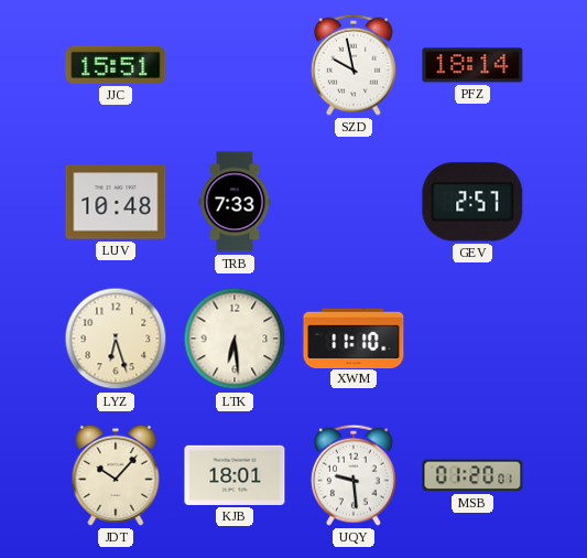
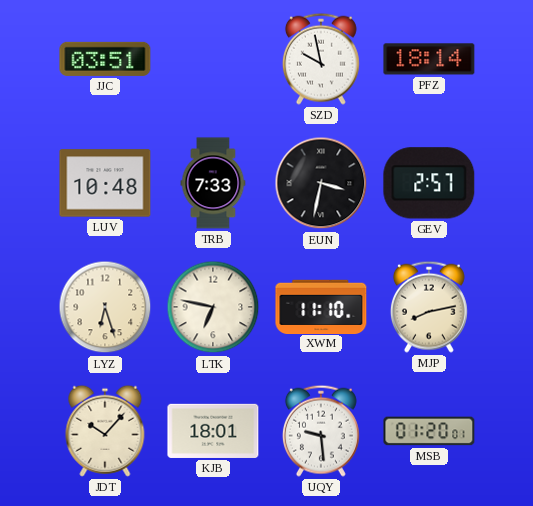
JJC: 15:51 -> 03:51
EUN: none -> 3:32
LTK: 6:29 -> 6:47
MJP: none -> 8:13
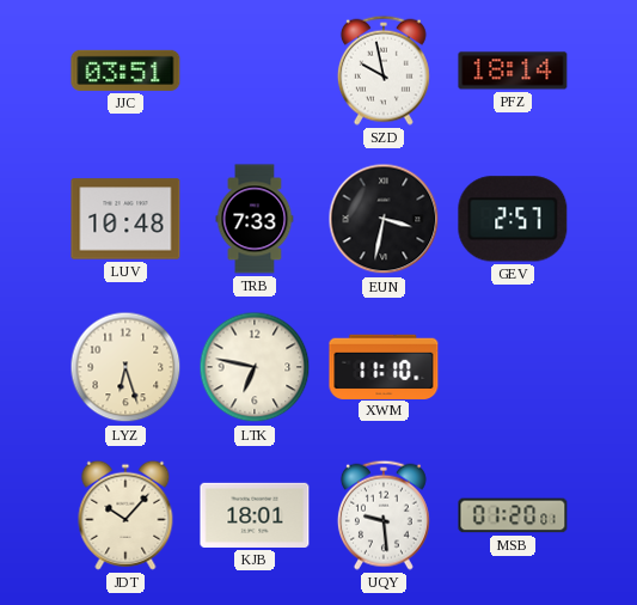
MJP: 8:13 -> none
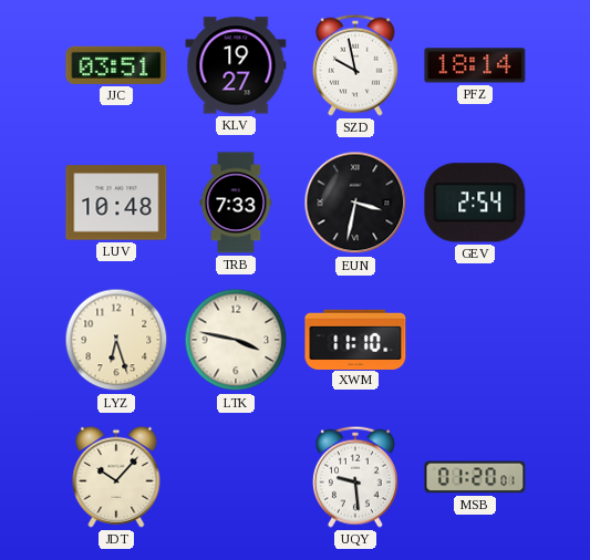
KLV: none -> 19:27
GEV: 2:57 -> 2:54
LTK: 6:47 -> 3:47
KJB: 18:01 -> none
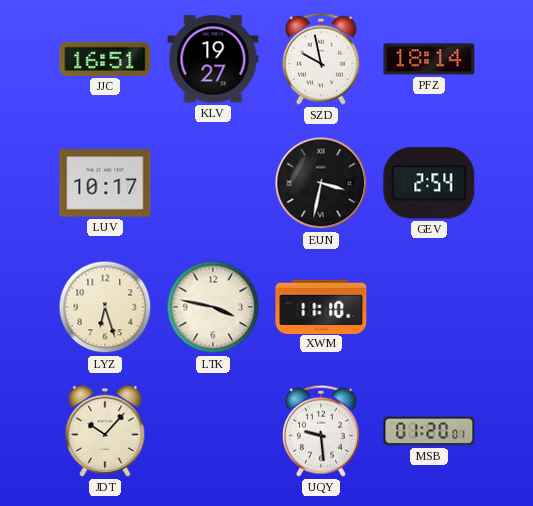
JJC: 03:51 -> 16:51
LUV: 10:48 -> 10:17
TRB: 7:33 -> none
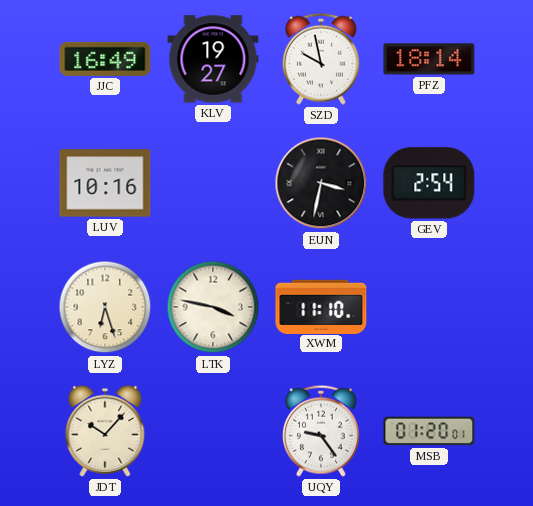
JJC: 16:51 -> 16:49
LUV: 10:17 -> 10:16
UQY: 9:29 -> 9:24
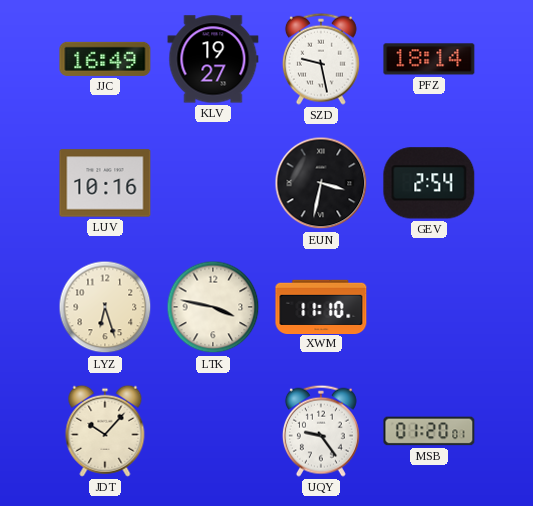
SZD: 9:58 -> 9:28
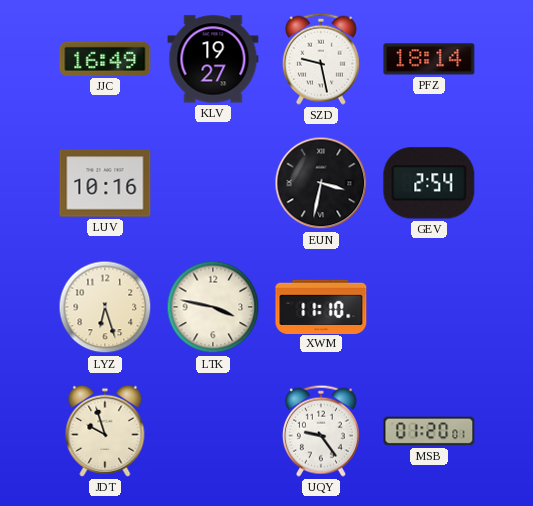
JDT: 10:07 -> 9:57
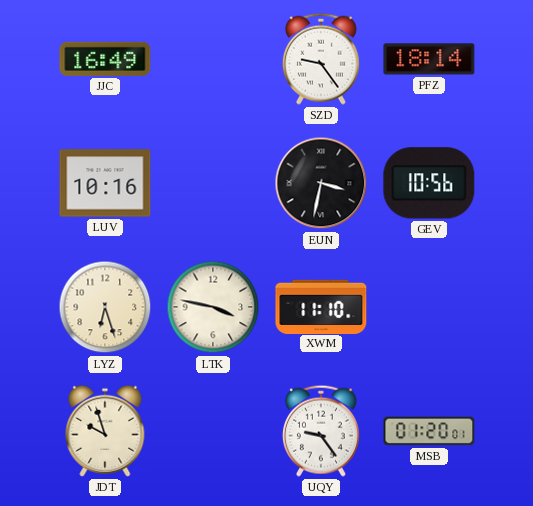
KLV: 19:27 -> none
SZD: 9:28 -> 9:24
GEV: 2:54 -> 10:56
